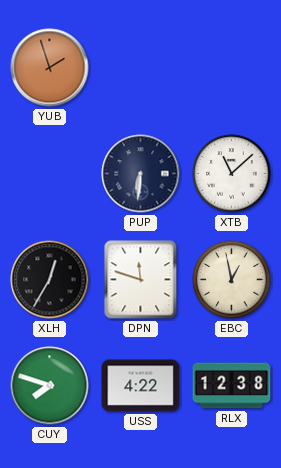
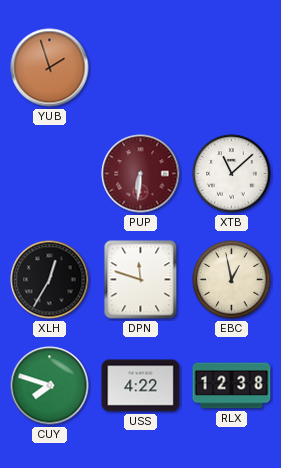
PUP dial: navy -> burgundy
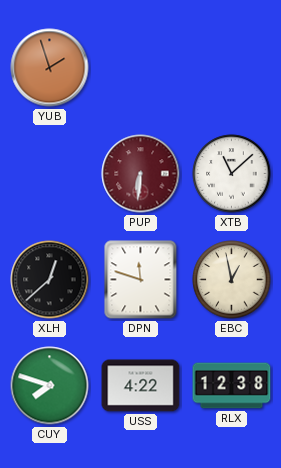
XLH: 12:35 -> 12:38
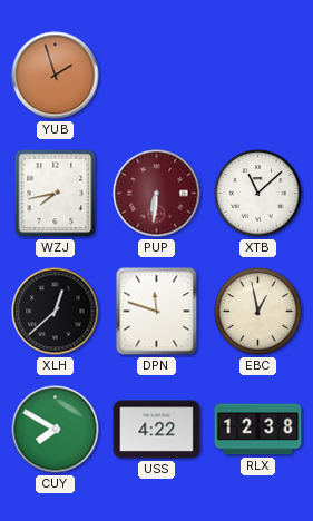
WZJ: none -> 7:43
CUY: 7:48 -> 7:50
